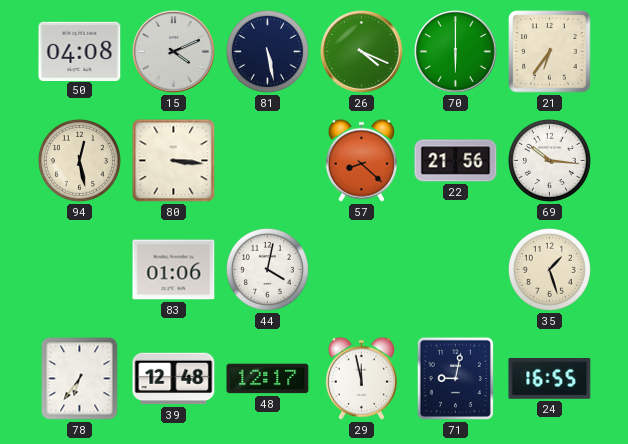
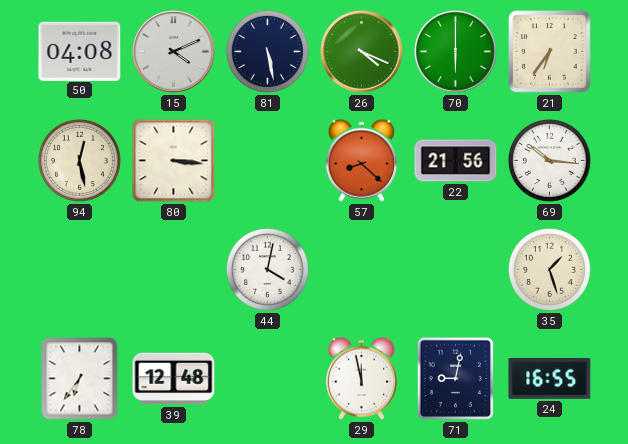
83: 01:06 -> none
48: 12:17 -> none
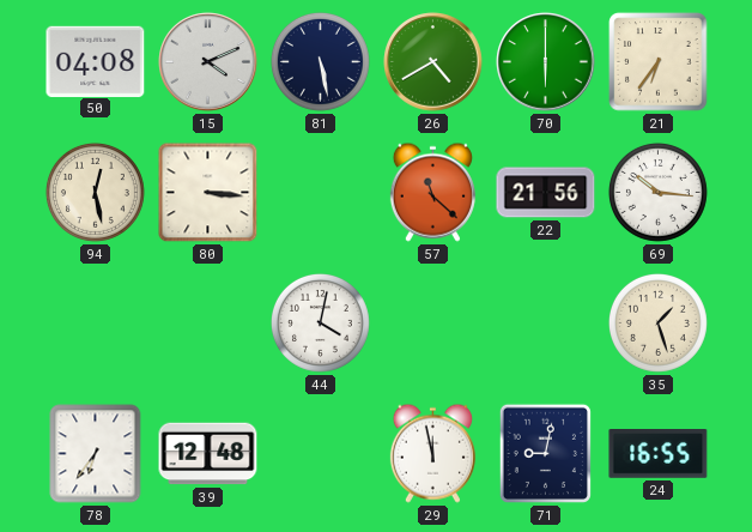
26: 4:19 -> 4:40
57: 8:22 -> 11:22
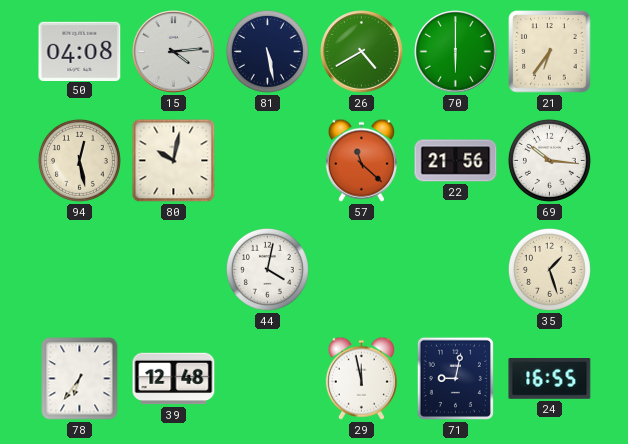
15: 4:11 -> 4:14
80: 3:16 -> 10:02
